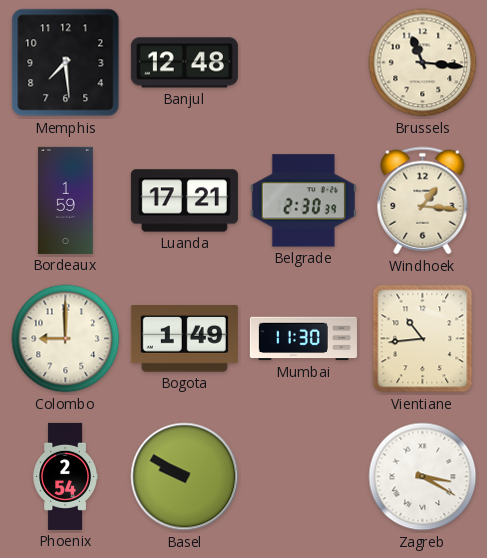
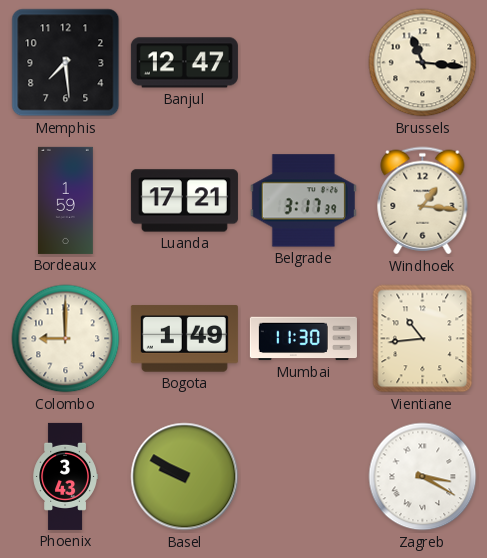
Banjul: 12:48 -> 12:47
Belgrade: 2:30 -> 3:17
Phoenix: 2:54 -> 3:43
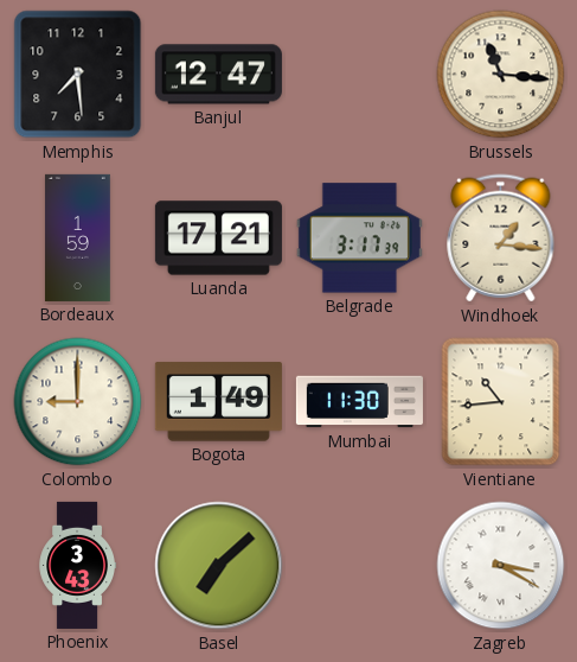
Basel: 9:50 -> 7:08
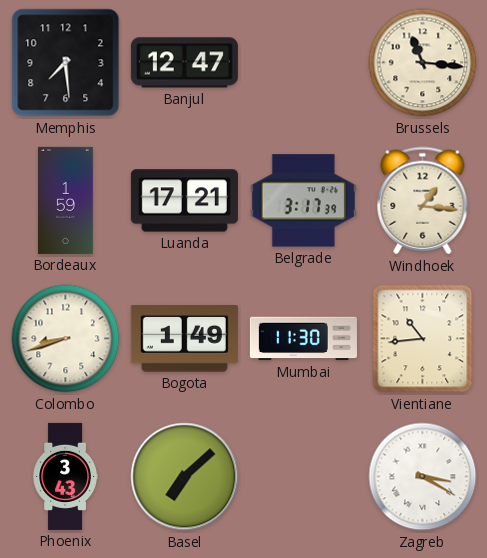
Colombo: 9:00 -> 8:42
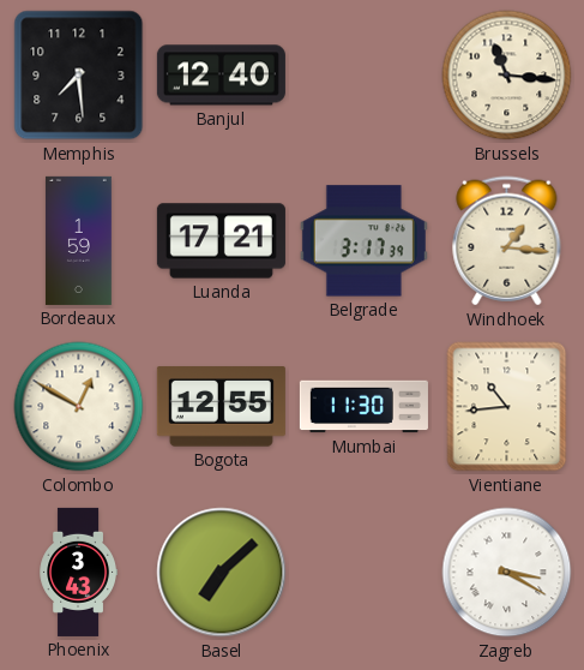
Banjul: 12:47 -> 12:40
Colombo: 8:42 -> 12:50
Bogota: 1:49 -> 12:55
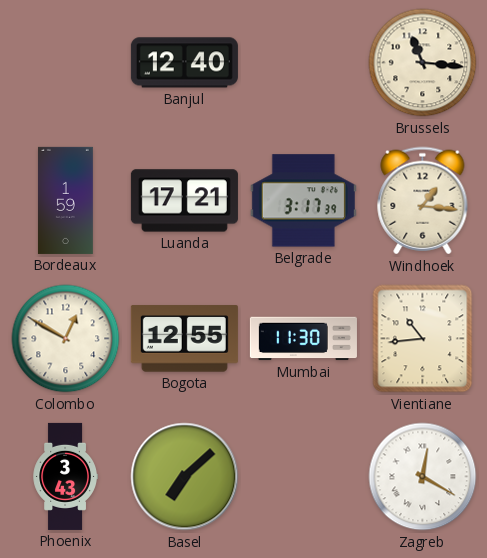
Memphis: 7:29 -> none
Zagreb: 3:20 -> 12:20
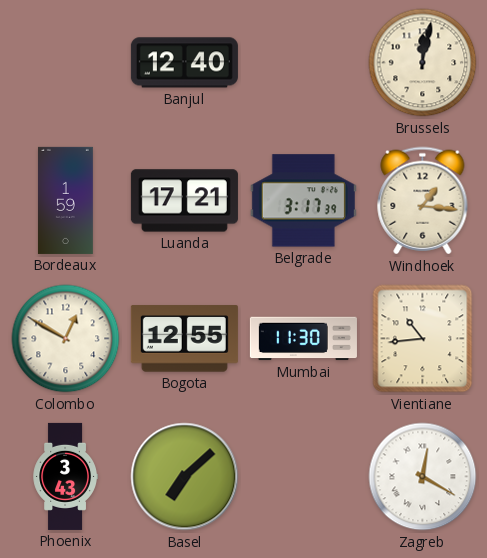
Brussels: 11:16 -> 12:02
